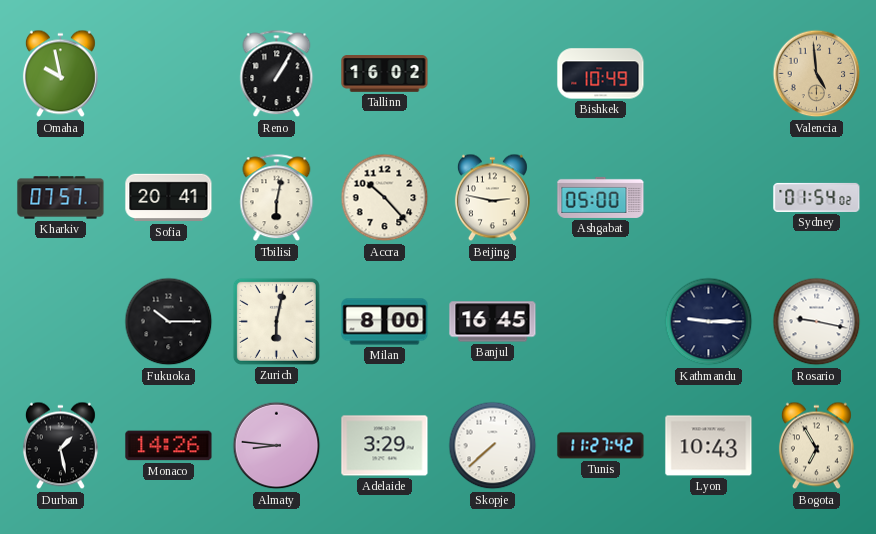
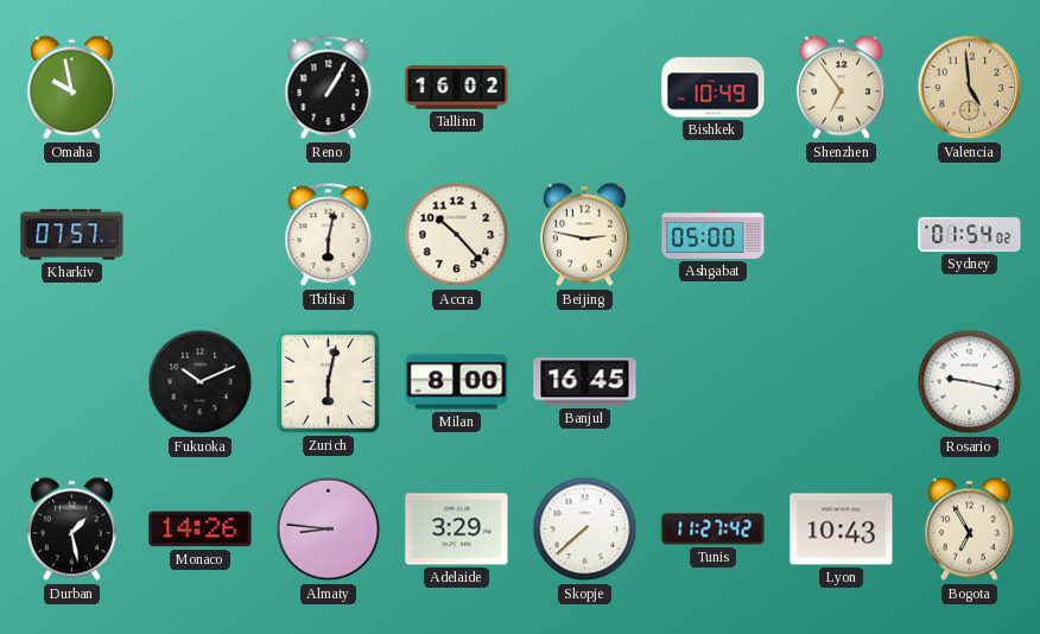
Shenzhen: none -> 6:54
Sofia: 20:41 -> none
Fukuoka: 10:15 -> 10:11
Kathmandu: 9:15 -> none
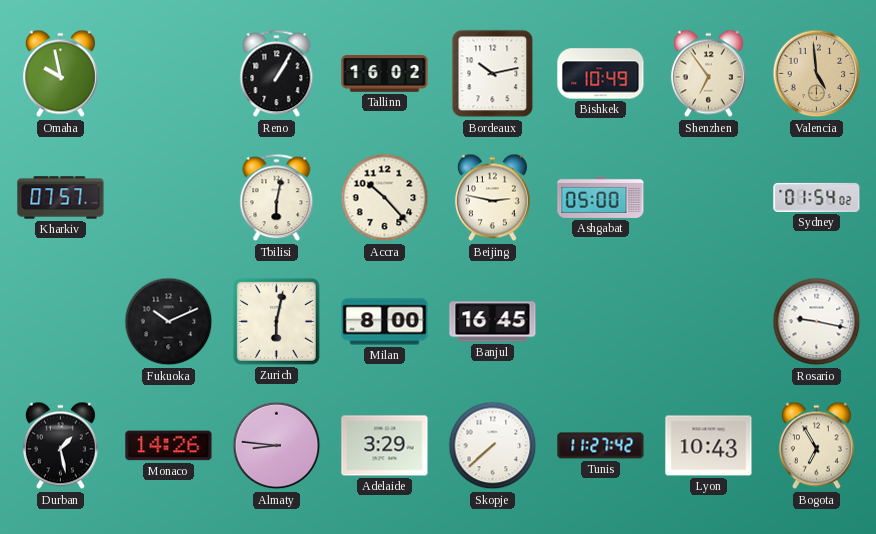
Bordeaux: none -> 10:13
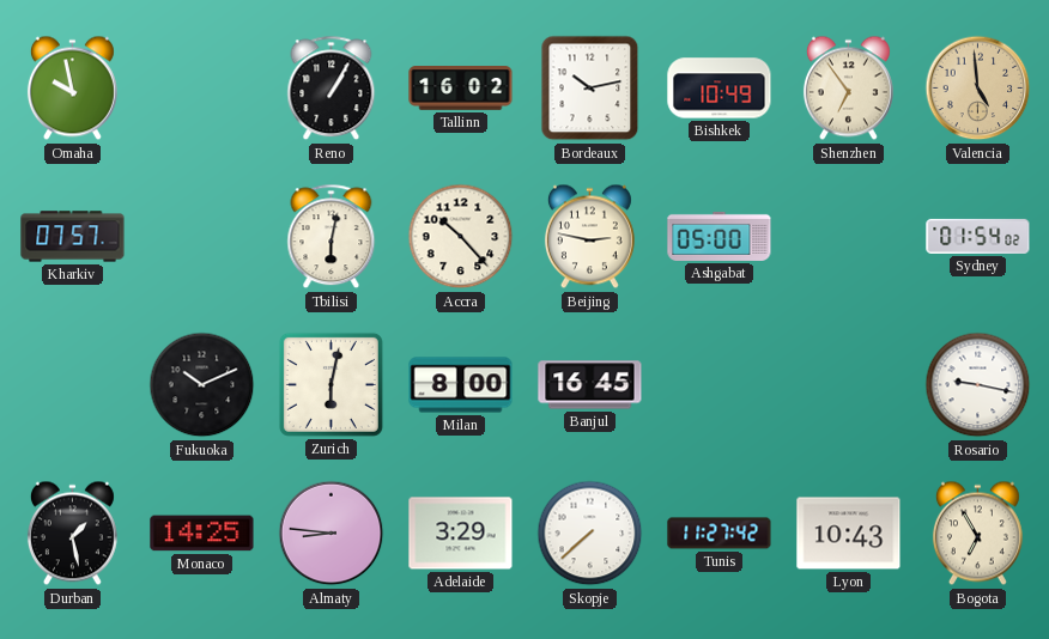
Monaco: 14:26 -> 14:25
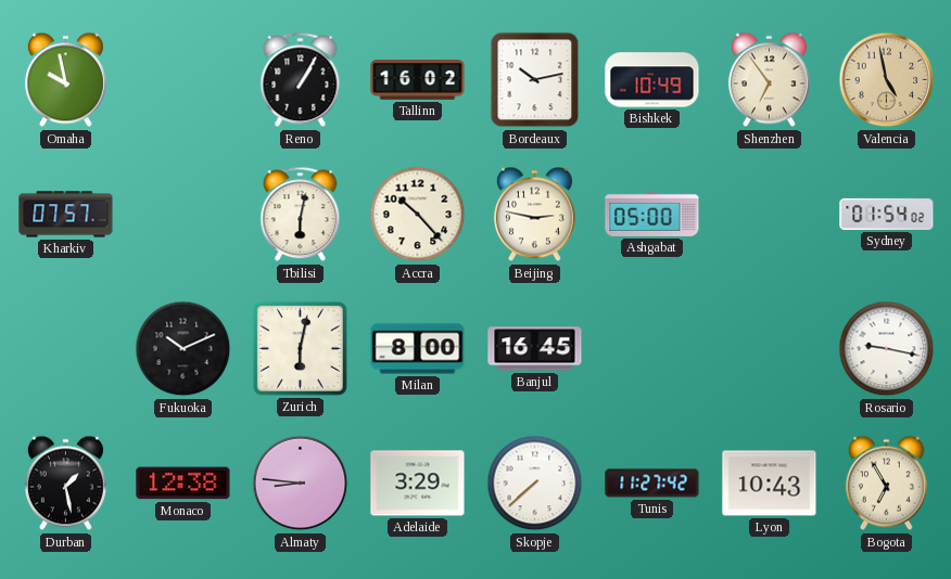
Valencia: 4:59 -> 4:58
Monaco: 14:25 -> 12:38
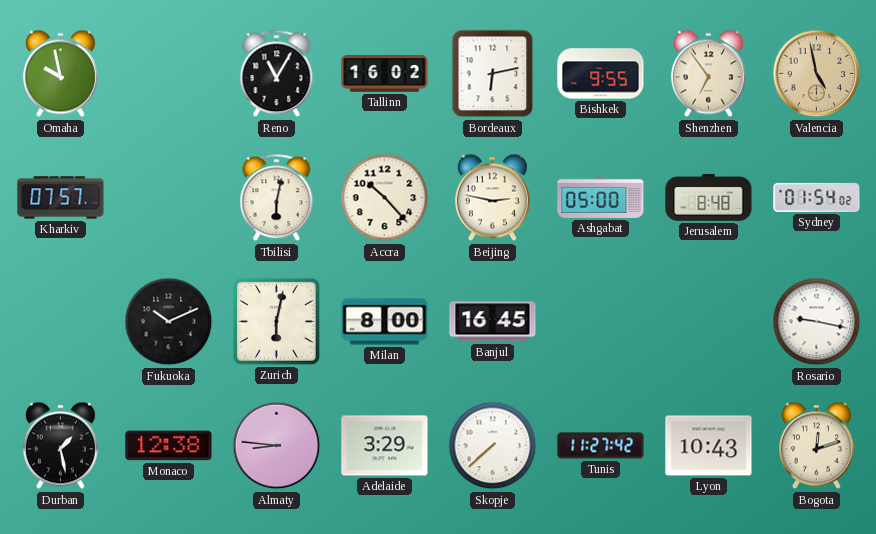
Reno: 1:05 -> 11:05
Bordeaux: 10:13 -> 6:13
Bishkek: 10:49 -> 9:55
Jerusalem: none -> 8:48
Bogota: 6:55 -> 12:12
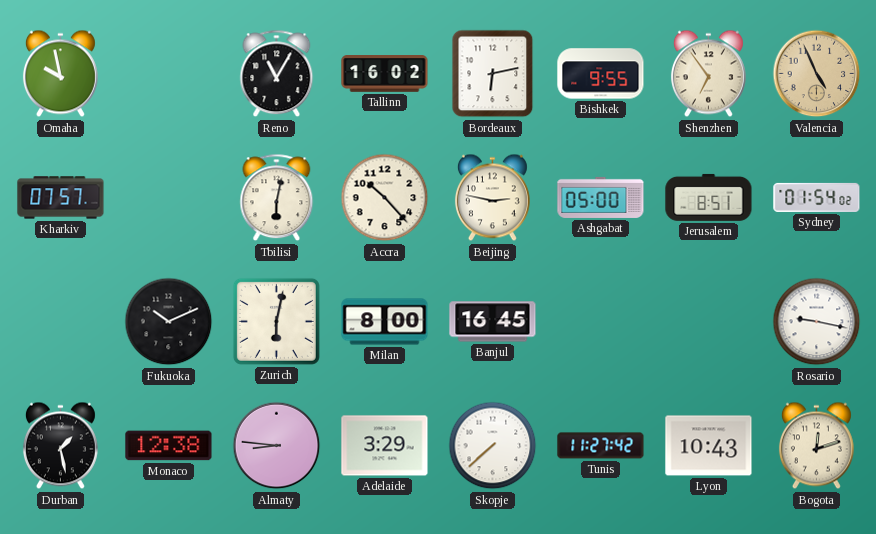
Valencia: 4:58 -> 4:56
Jerusalem: 8:48 -> 8:51
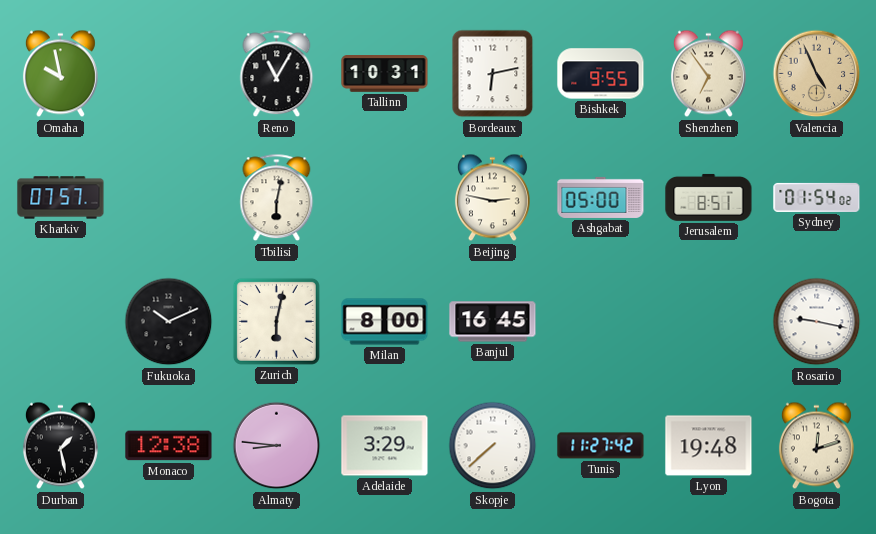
Tallinn: 16:02 -> 10:31
Accra: 10:23 -> none
Lyon: 10:43 -> 19:48
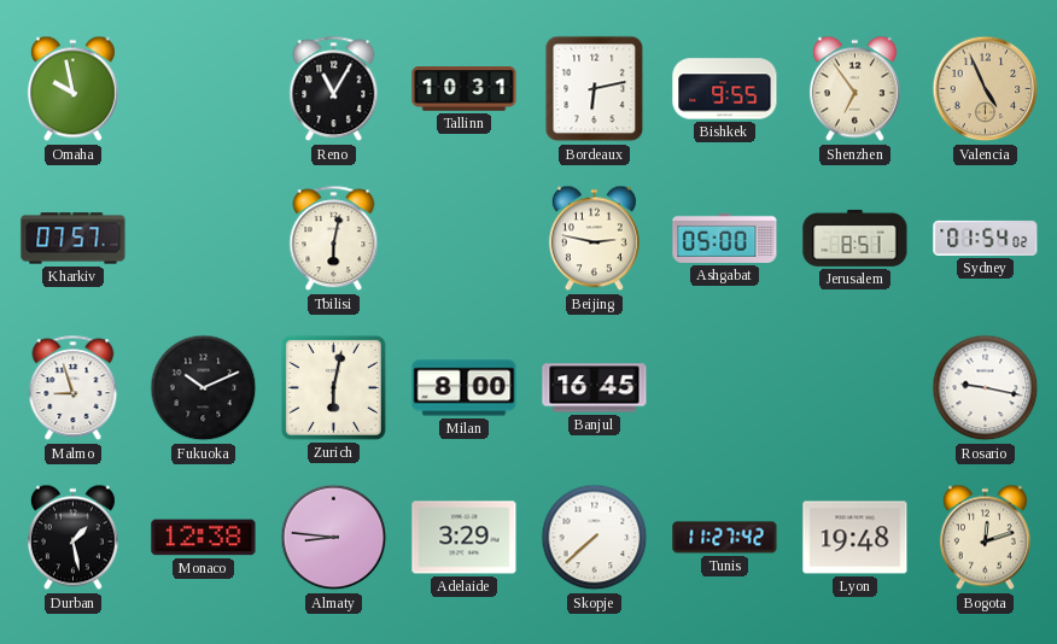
Malmo: none -> 8:57
